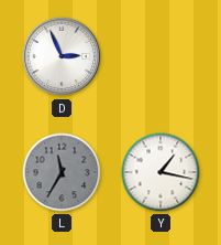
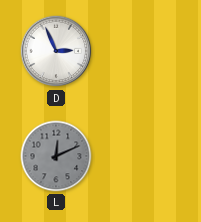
L: 11:35 -> 12:11
Y: 1:17 -> none
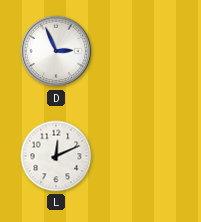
L dial: grey -> white
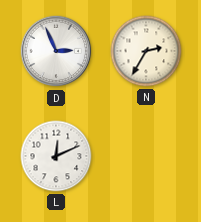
N: none -> 2:35
